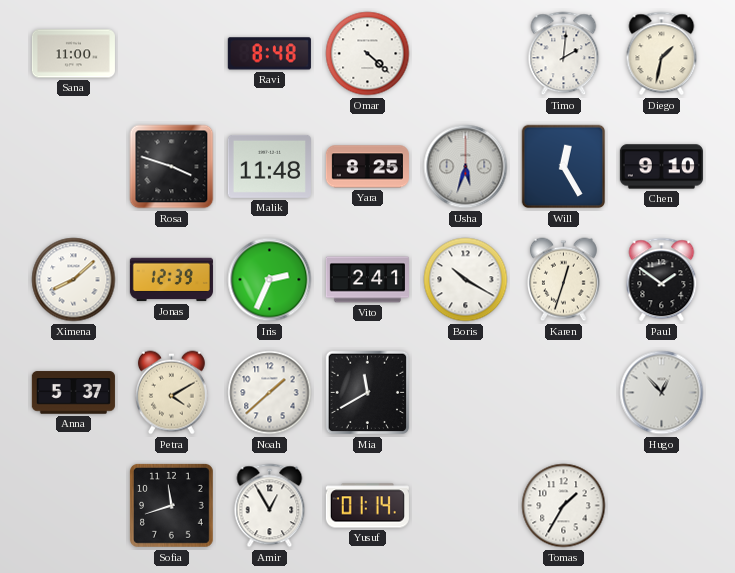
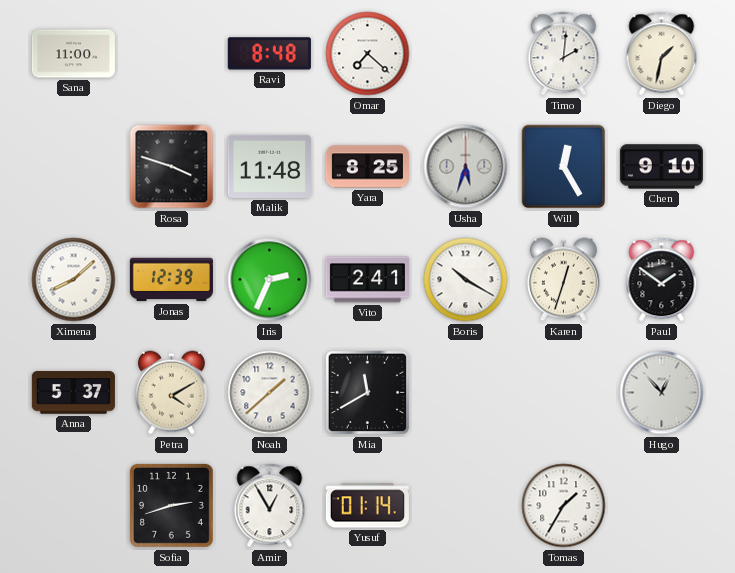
Omar: 4:22 -> 7:22
Sofia: 11:42 -> 2:42
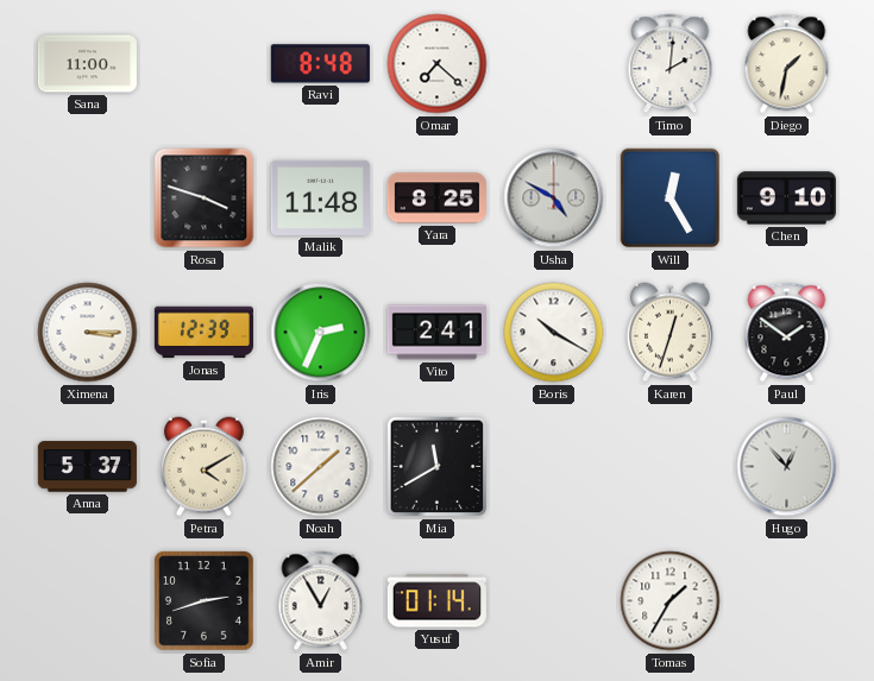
Usha: 5:33 -> 4:50
Ximena: 8:08 -> 3:15
